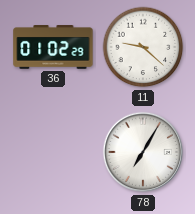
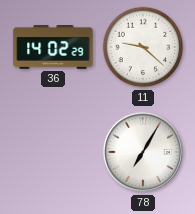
36: 01:02 -> 14:02
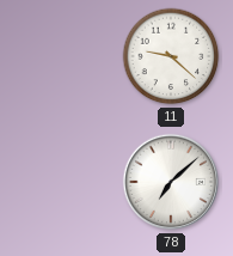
36: 14:02 -> none
78: 7:05 -> 7:08
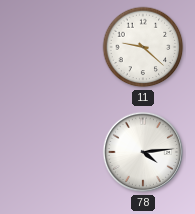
78: 7:08 -> 4:14
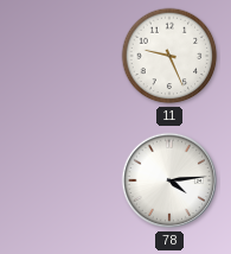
11: 9:22 -> 9:26
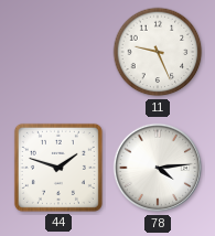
44: none -> 1:48
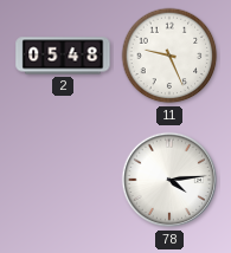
2: none -> 05:48
44: 1:48 -> none
